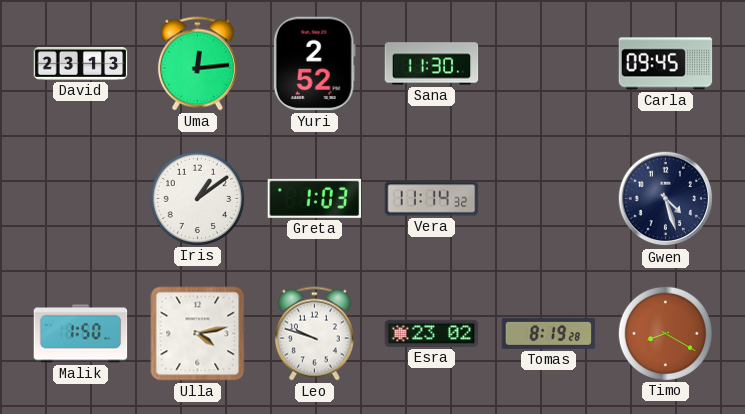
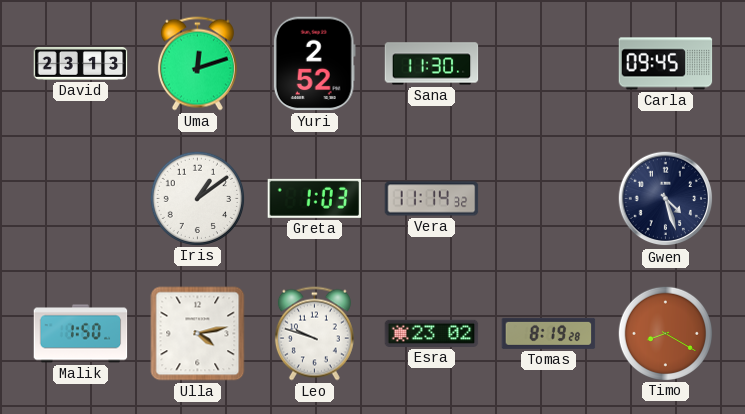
Uma: 12:14 -> 12:12
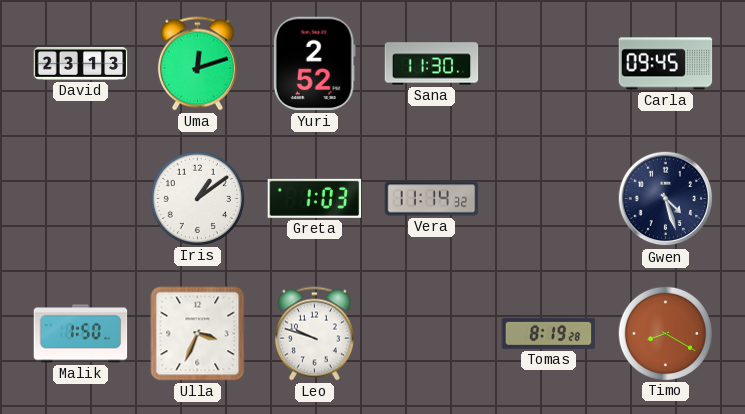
Ulla: 4:13 -> 3:34
Esra: 23:02 -> none
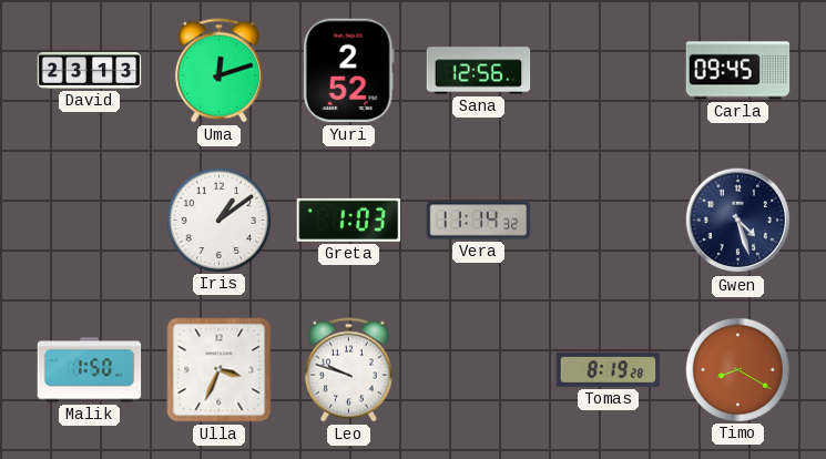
Sana: 11:30 -> 12:56
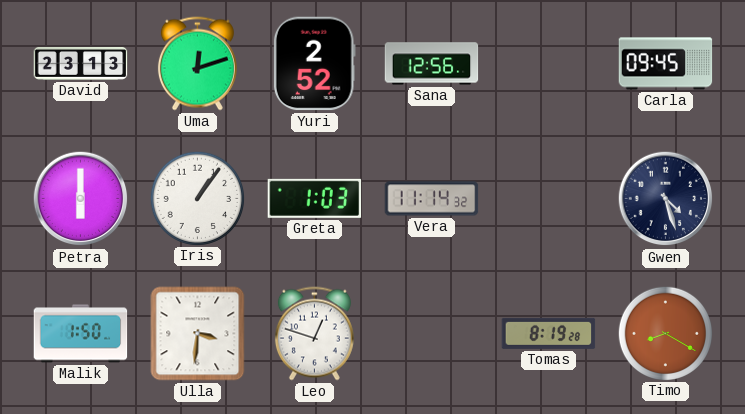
Petra: none -> 6:00
Iris: 1:09 -> 1:06
Ulla: 3:34 -> 3:31
Leo: 9:48 -> 12:48
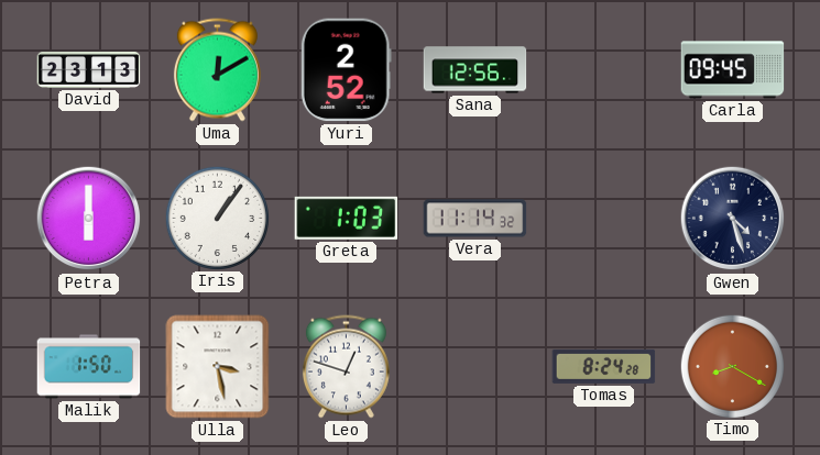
Uma: 12:12 -> 12:10
Ulla: 3:31 -> 3:28
Tomas: 8:19 -> 8:24
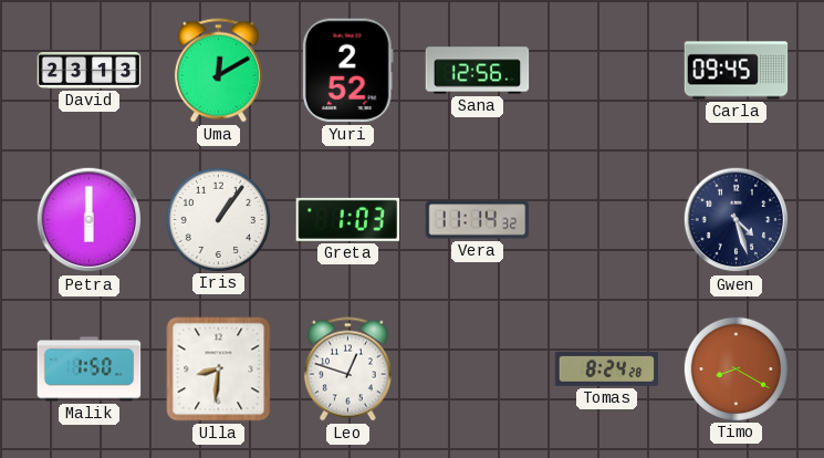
Ulla: 3:28 -> 8:31
